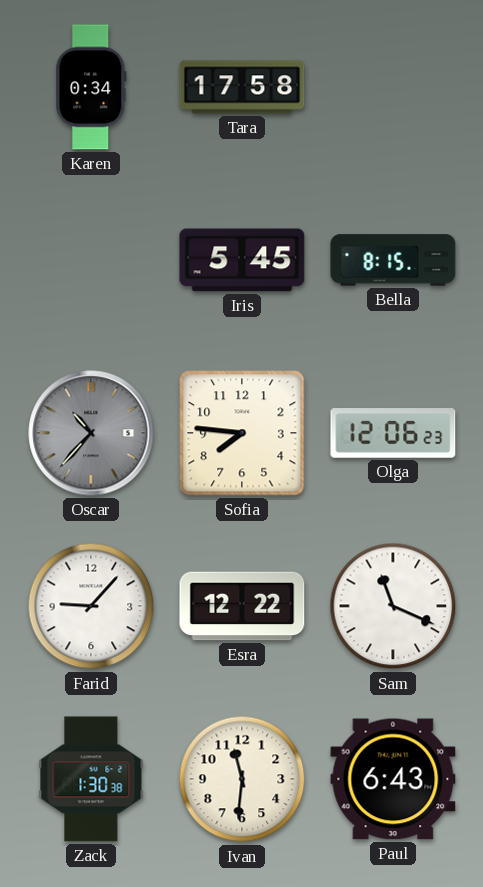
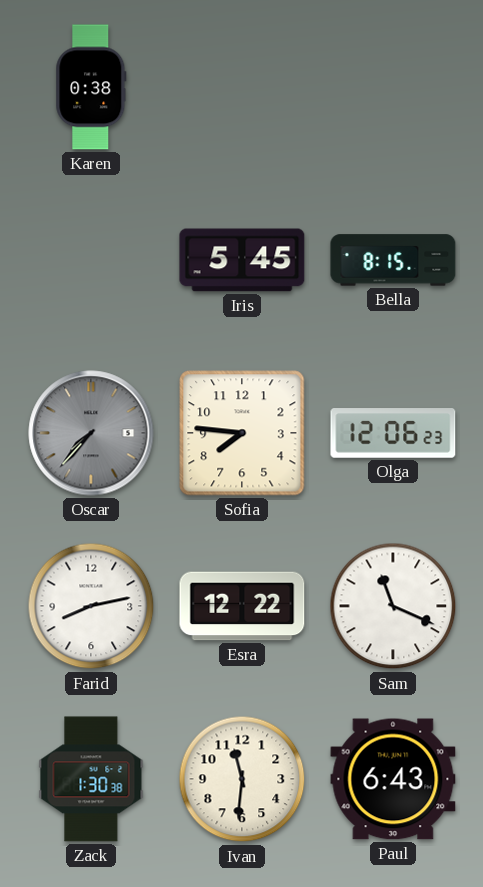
Karen: 0:34 -> 0:38
Tara: 17:58 -> none
Oscar: 10:37 -> 7:37
Farid: 9:07 -> 8:13
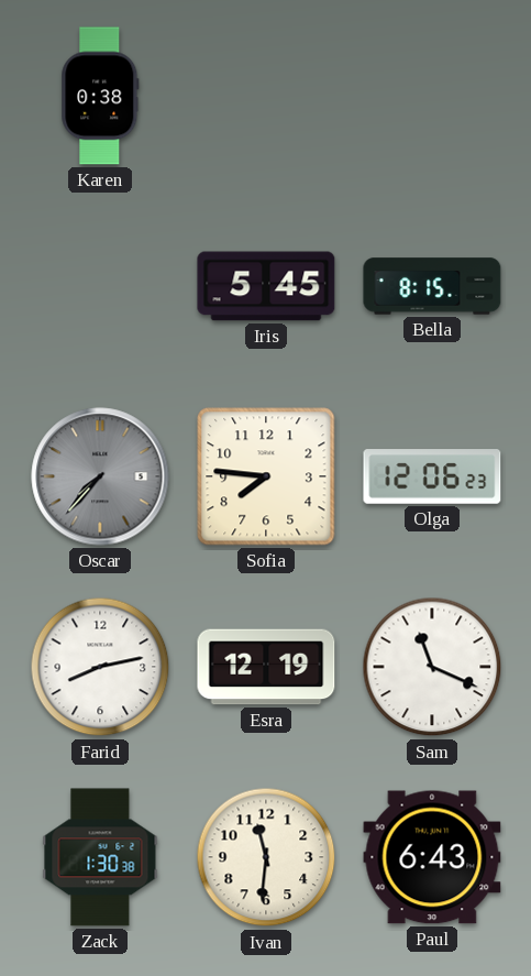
Esra: 12:22 -> 12:19
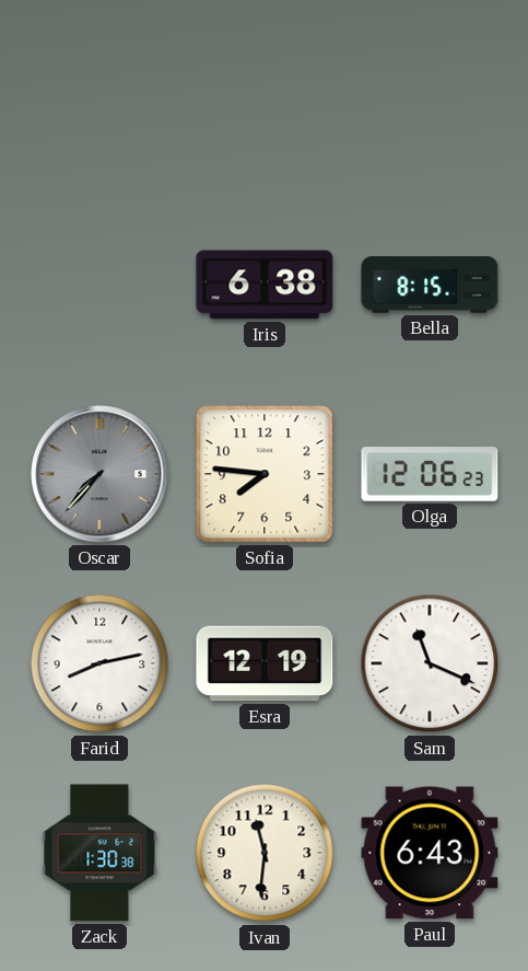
Karen: 0:38 -> none
Iris: 5:45 -> 6:38
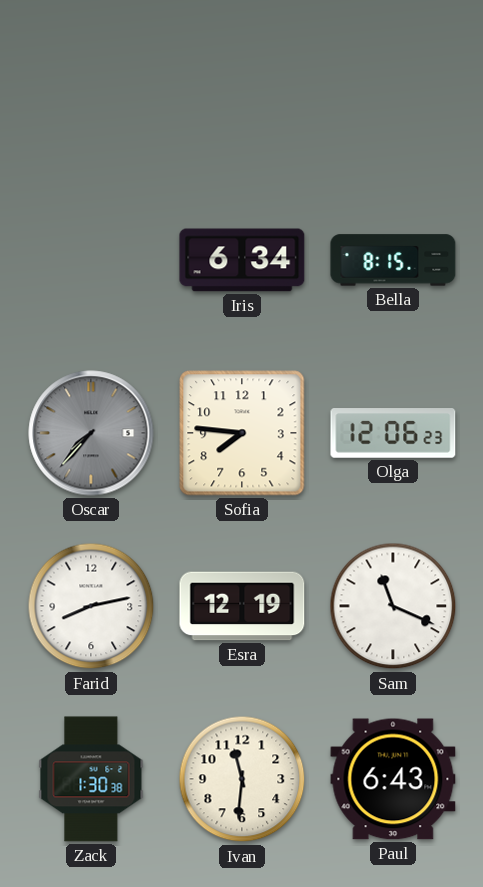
Iris: 6:38 -> 6:34
